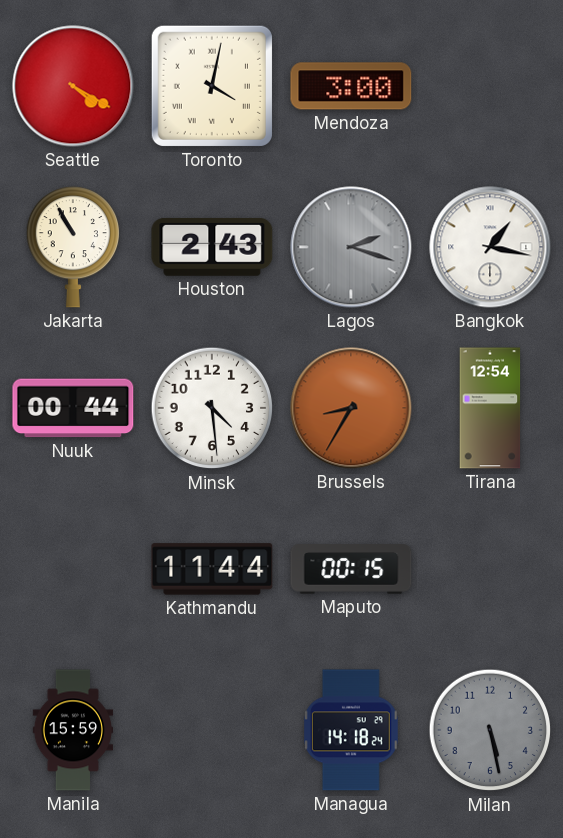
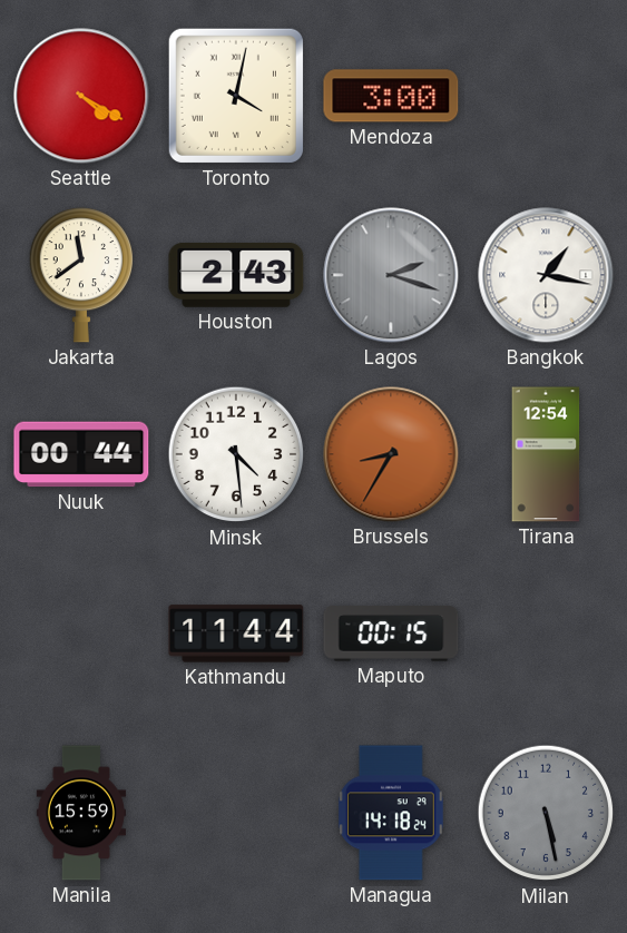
Jakarta: 10:55 -> 11:39
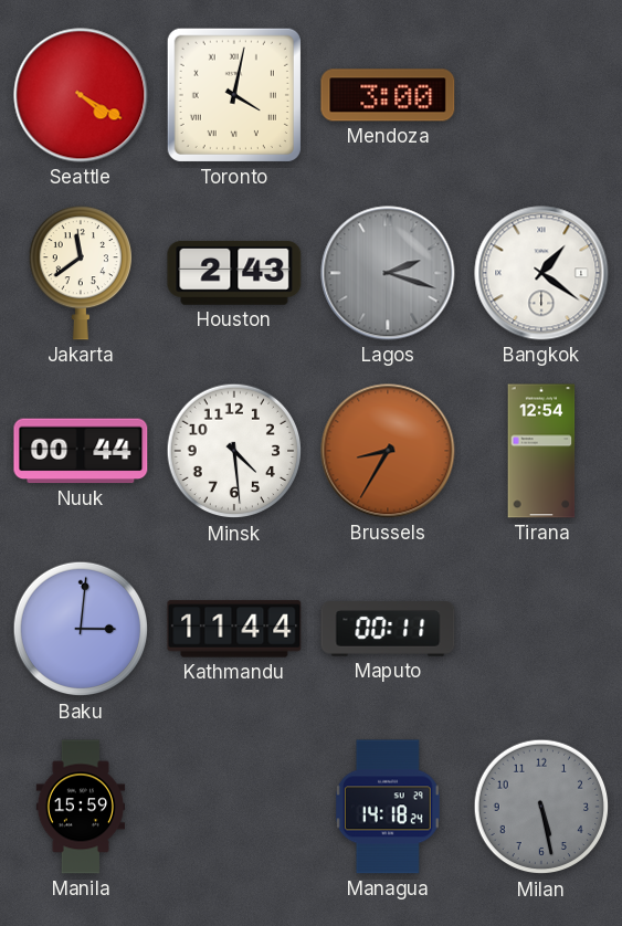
Bangkok: 1:17 -> 1:21
Baku: none -> 3:01
Maputo: 00:15 -> 00:11
